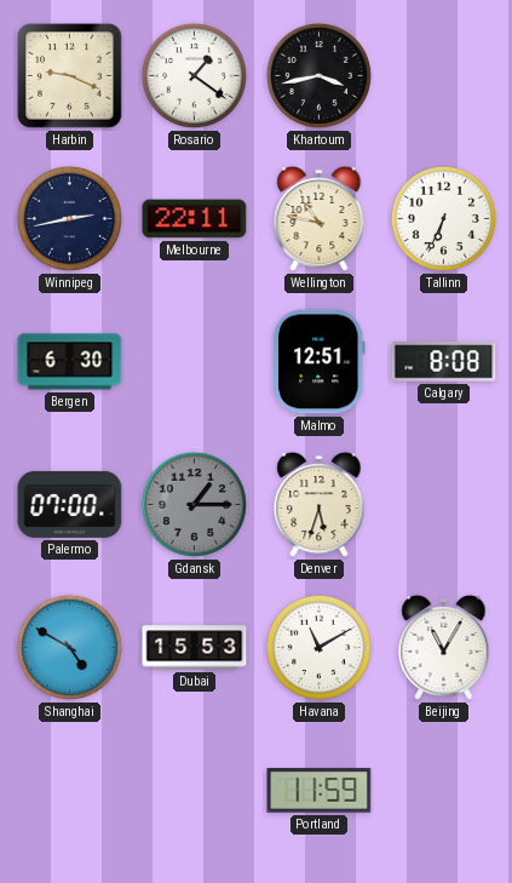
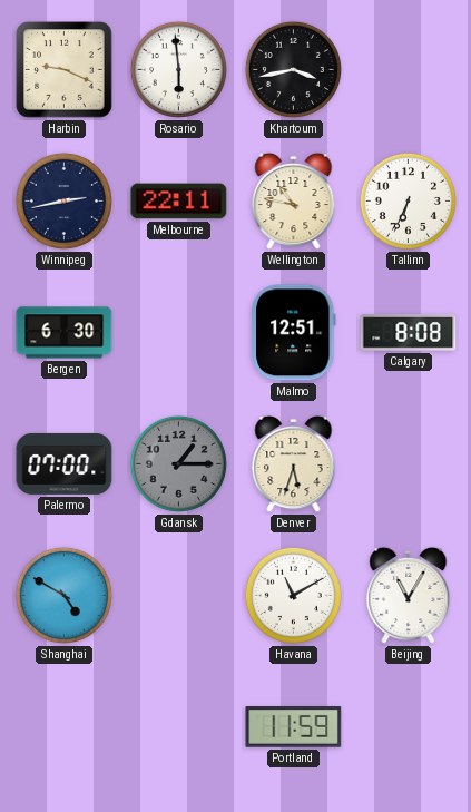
Rosario: 1:21 -> 5:59
Dubai: 15:53 -> none
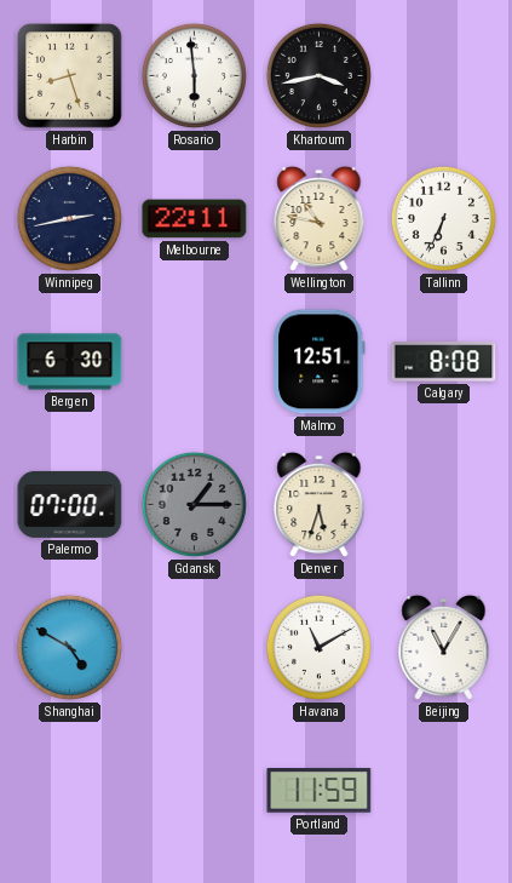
Harbin: 9:19 -> 8:27
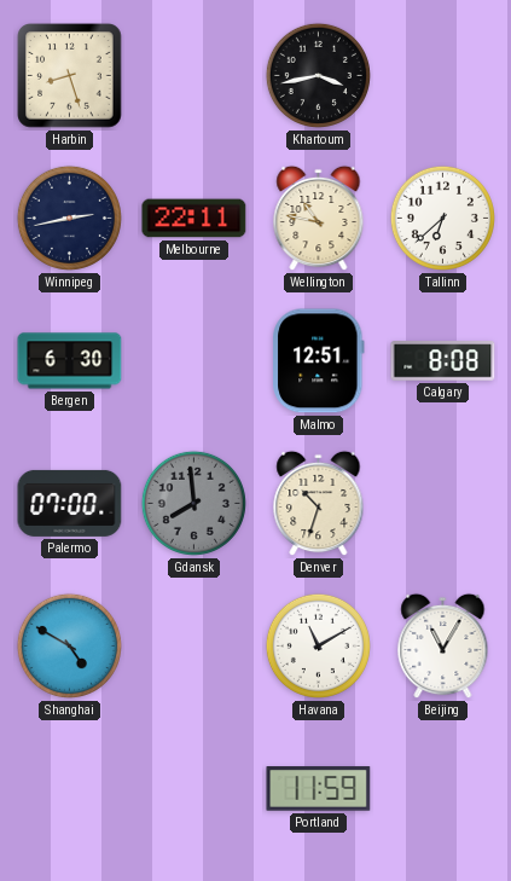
Rosario: 5:59 -> none
Tallinn: 6:34 -> 6:38
Gdansk: 1:15 -> 7:59
Denver: 5:33 -> 10:33
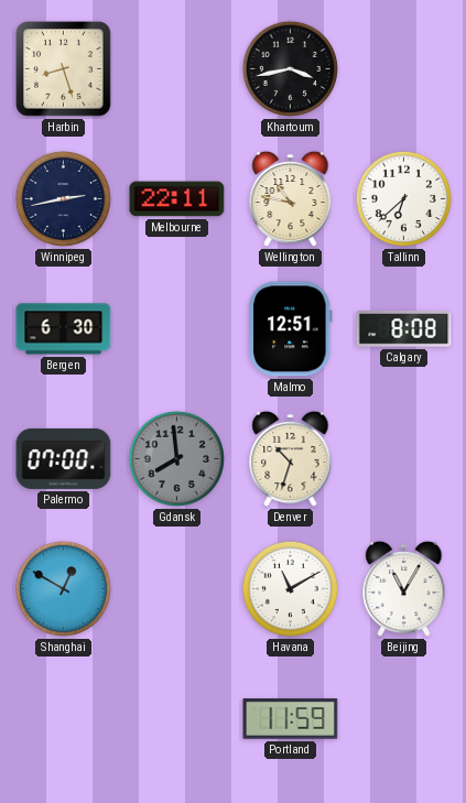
Shanghai: 4:50 -> 12:50
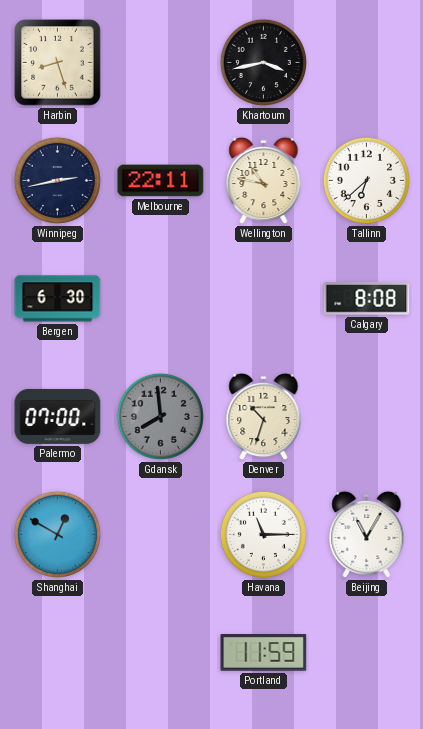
Malmo: 12:51 -> none
Havana: 11:10 -> 11:15
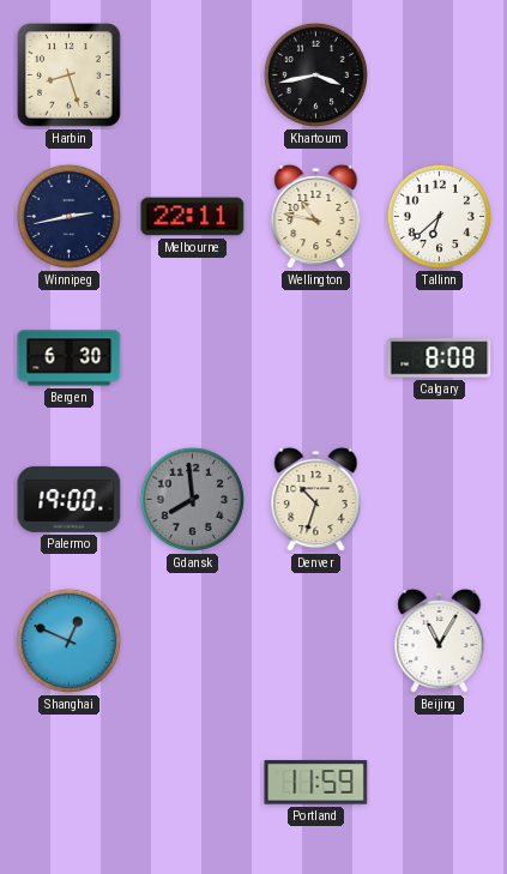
Palermo: 07:00 -> 19:00
Shanghai: 12:50 -> 12:49
Havana: 11:15 -> none
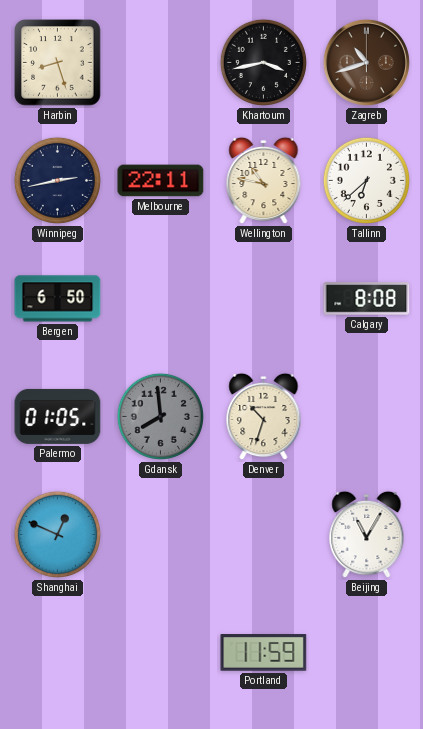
Zagreb: none -> 10:42
Bergen: 6:30 -> 6:50
Palermo: 19:00 -> 01:05
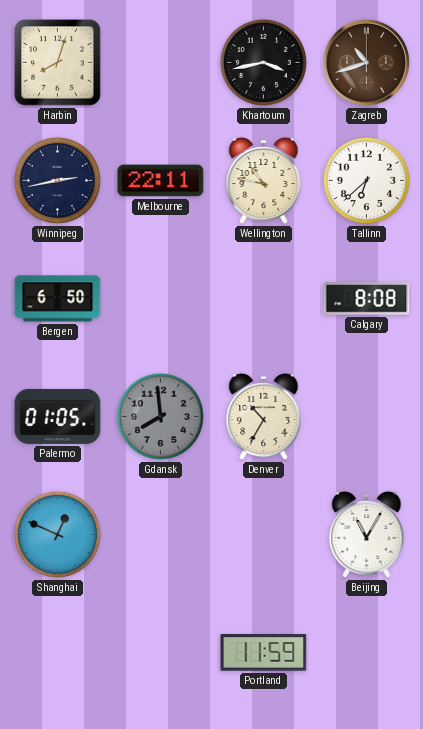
Harbin: 8:27 -> 8:03
Denver: 10:33 -> 10:35
